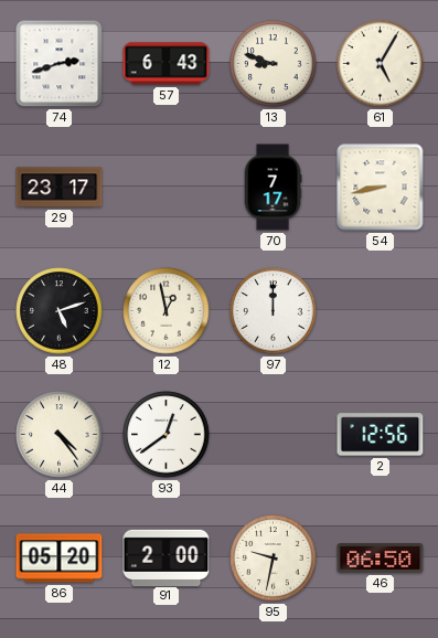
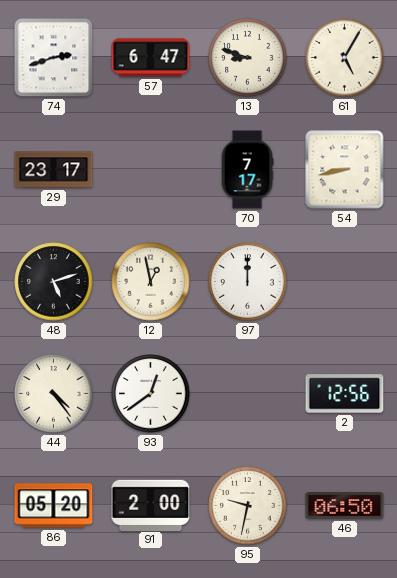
57: 6:43 -> 6:47
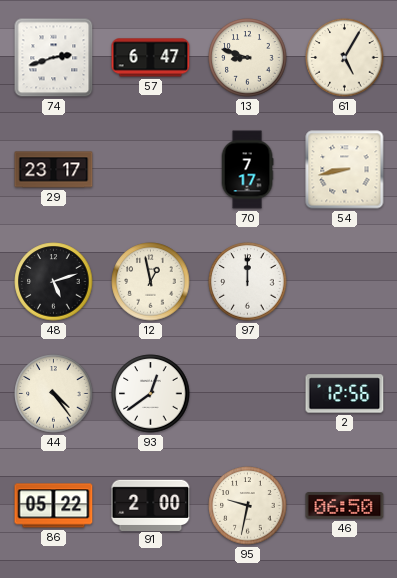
86: 05:20 -> 05:22
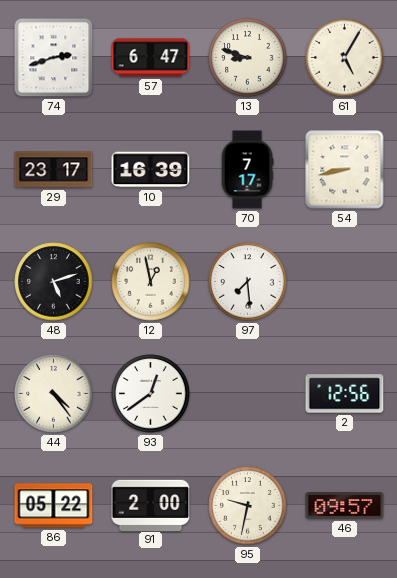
10: none -> 16:39
97: 12:00 -> 7:29
46: 06:50 -> 09:57
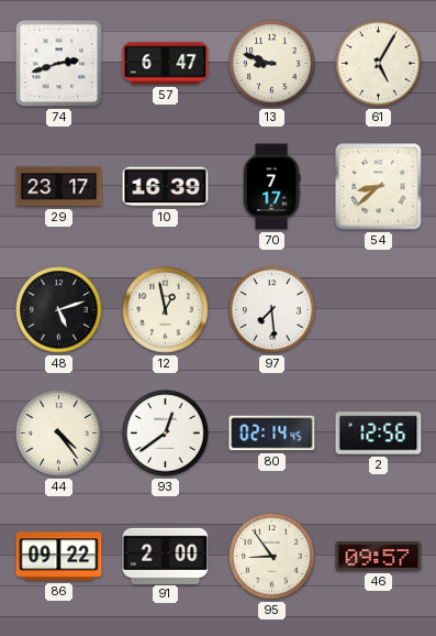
54: 8:43 -> 8:38
80: none -> 02:14
86: 05:22 -> 09:22
95: 9:32 -> 8:54
